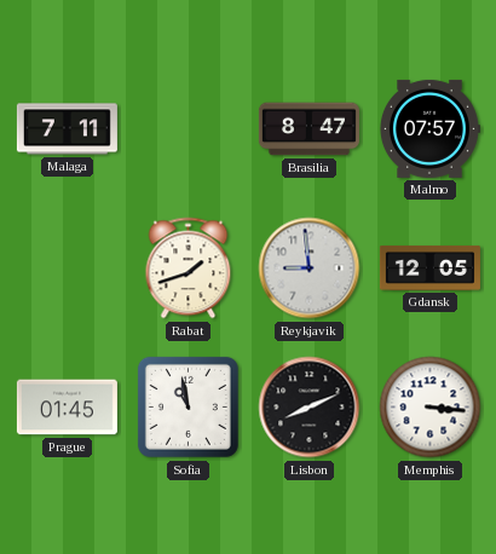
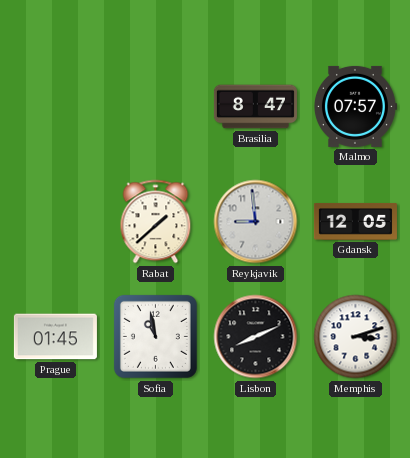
Malaga: 7:11 -> none
Rabat: 1:42 -> 1:38
Memphis: 3:16 -> 3:12
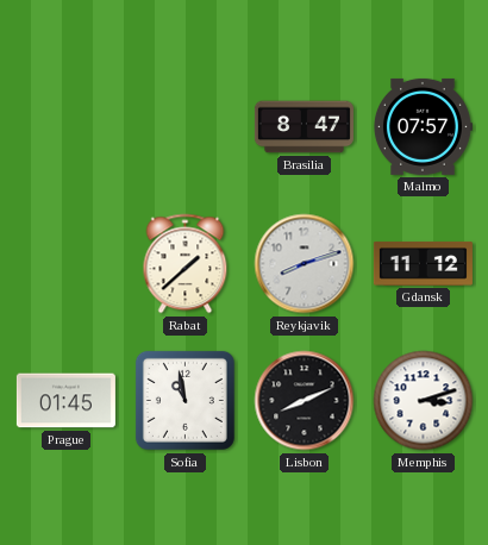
Reykjavik: 8:59 -> 8:12
Gdansk: 12:05 -> 11:12
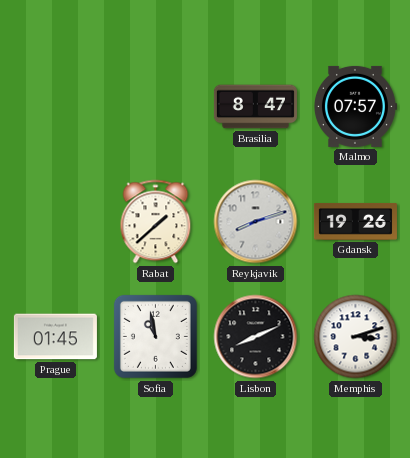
Gdansk: 11:12 -> 19:26
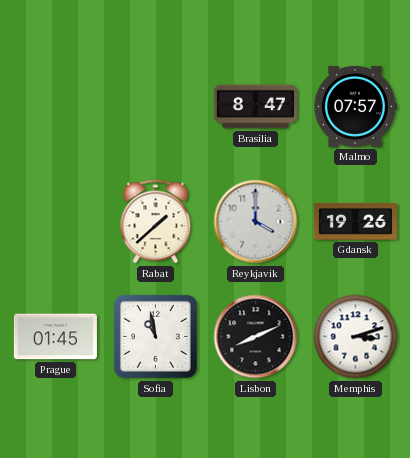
Reykjavik: 8:12 -> 4:00
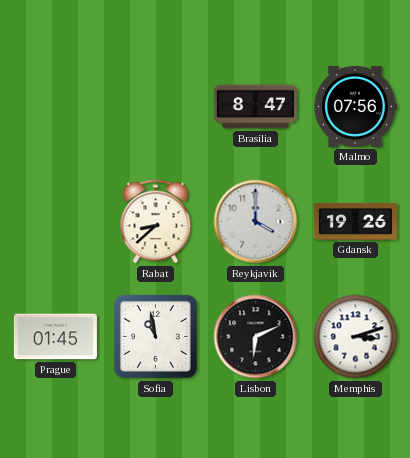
Malmo: 07:57 -> 07:56
Rabat: 1:38 -> 8:38
Lisbon: 8:11 -> 6:11
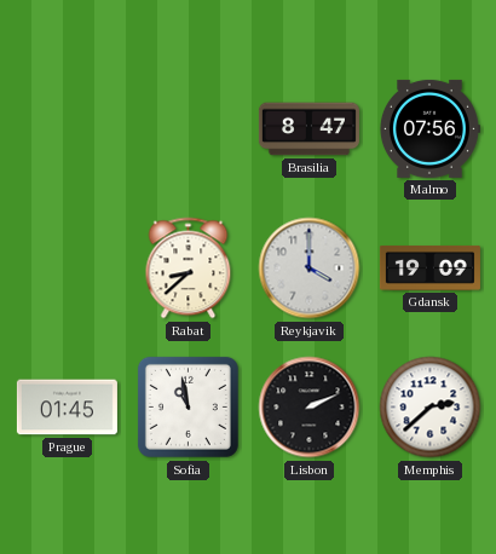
Gdansk: 19:26 -> 19:09
Lisbon: 6:11 -> 2:11
Memphis: 3:12 -> 2:38
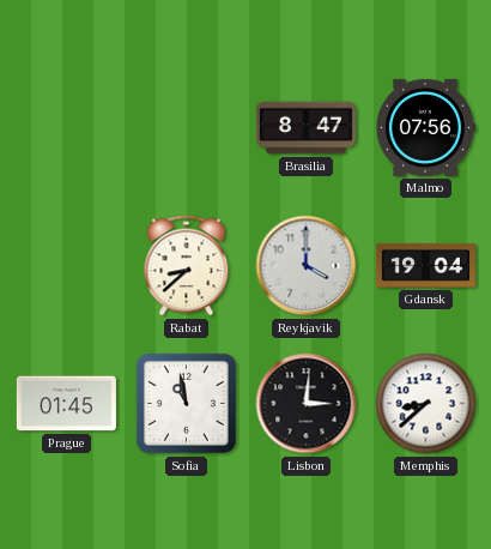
Gdansk: 19:09 -> 19:04
Lisbon: 2:11 -> 3:01
Memphis: 2:38 -> 8:38
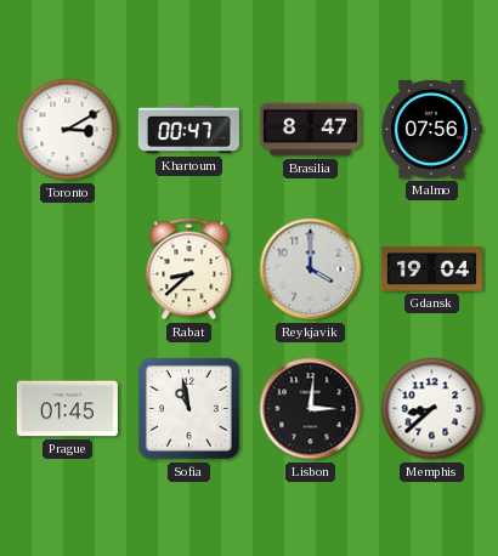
Toronto: none -> 3:10
Khartoum: none -> 00:47
